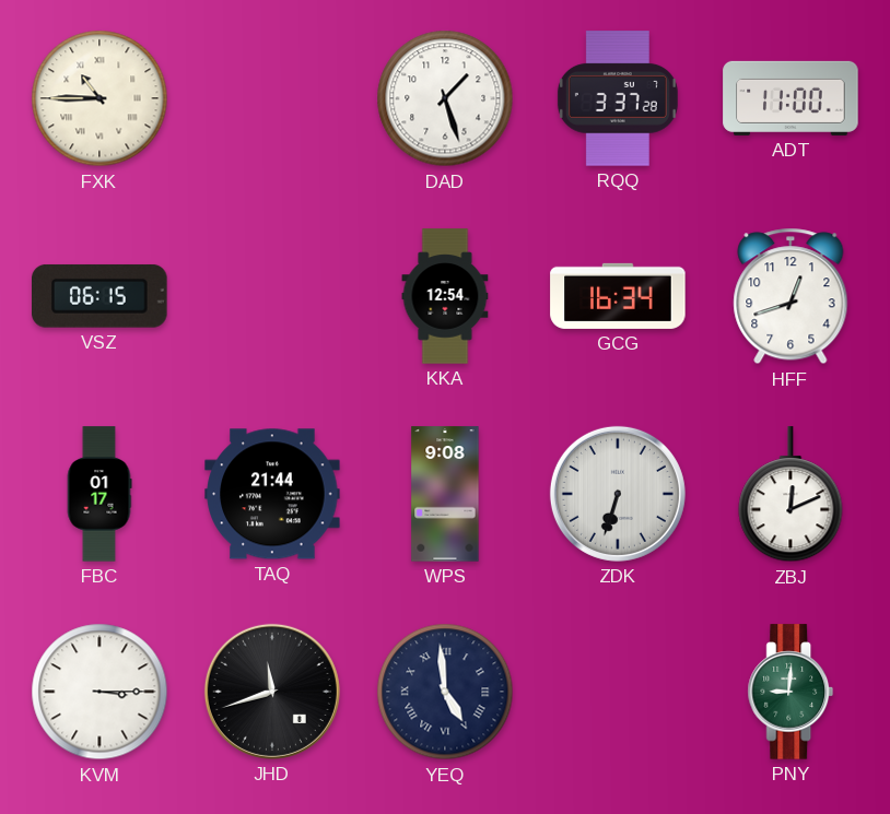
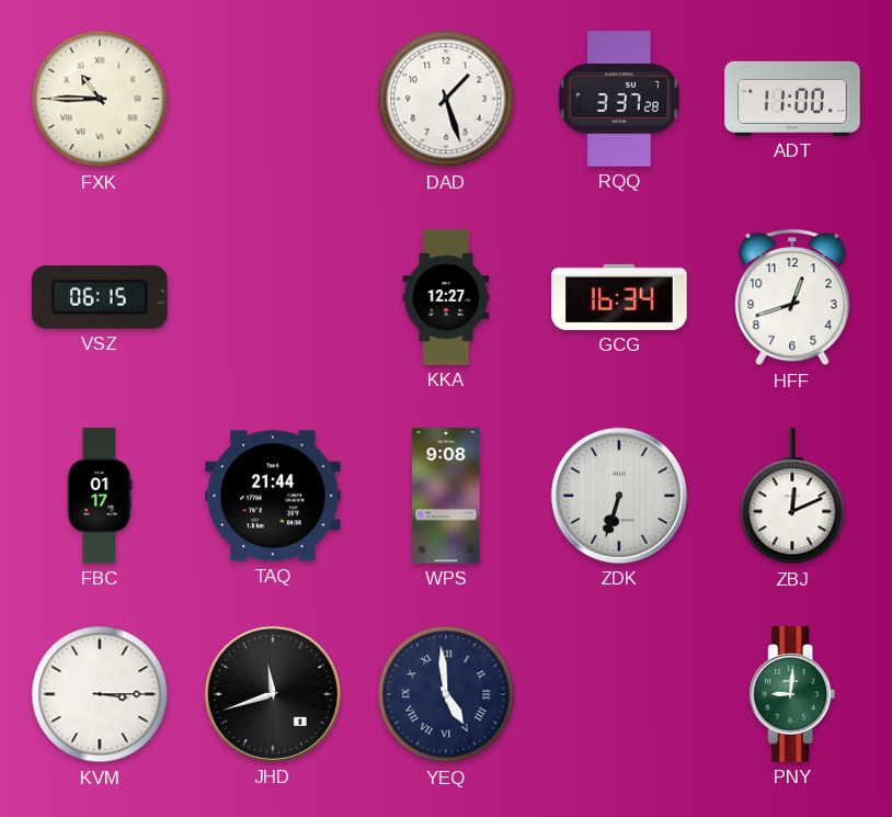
KKA: 12:54 -> 12:27
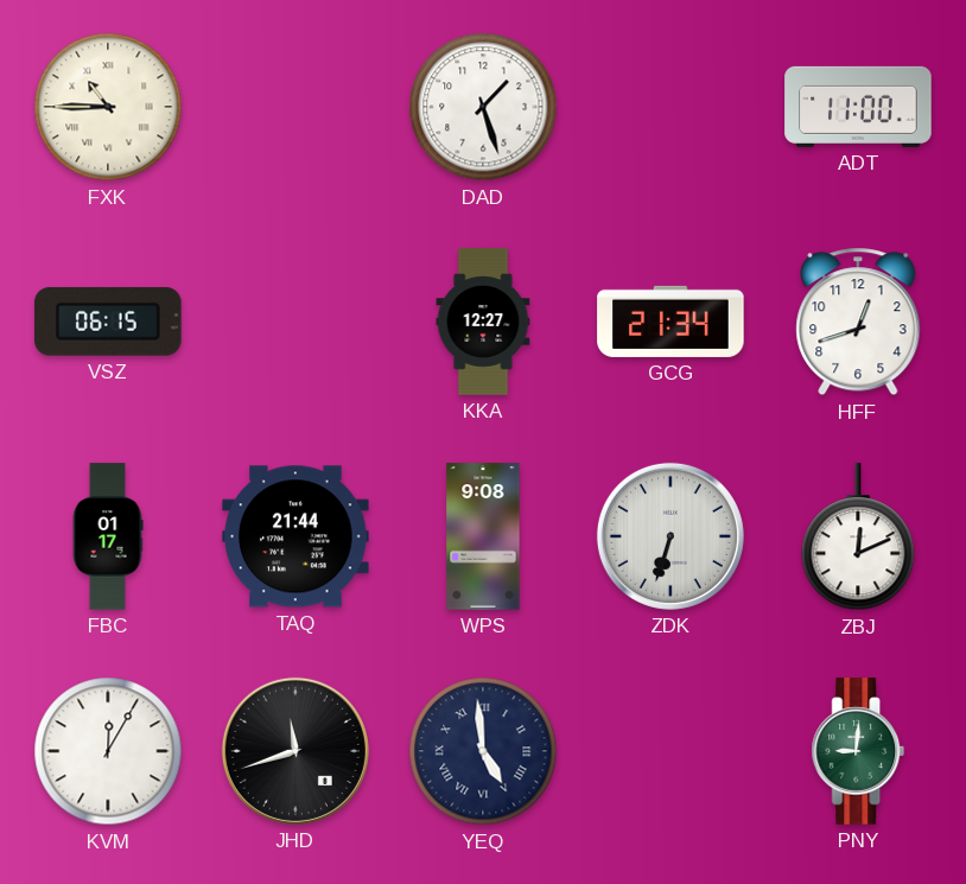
RQQ: 3:37 -> none
GCG: 16:34 -> 21:34
KVM: 3:15 -> 12:05
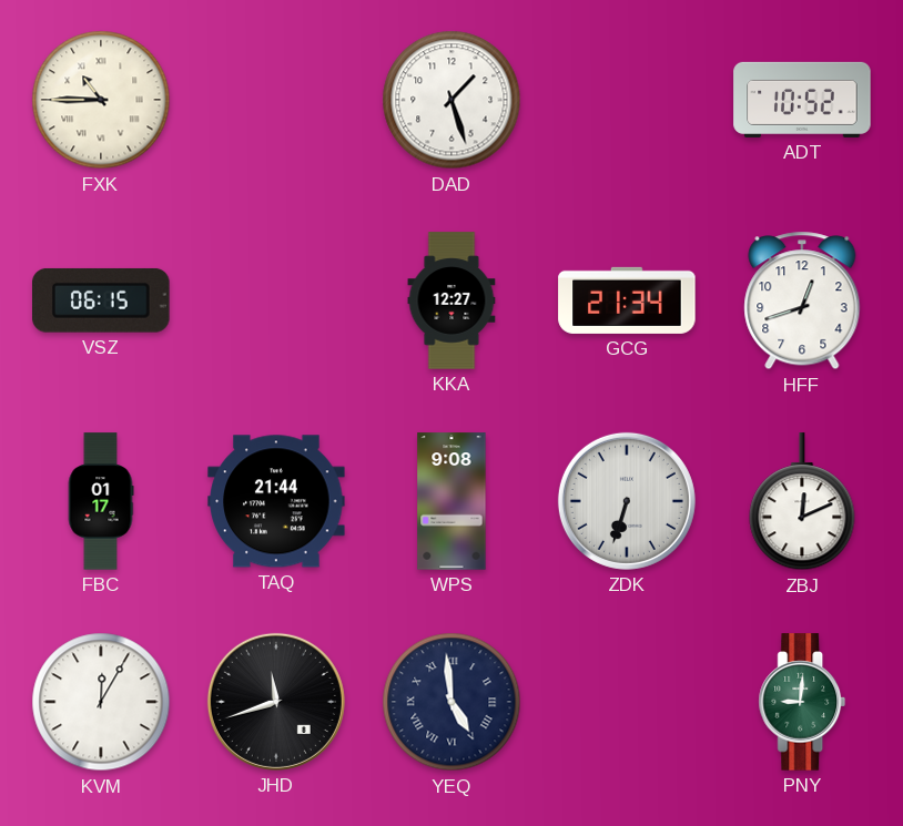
ADT: 11:00 -> 10:52
